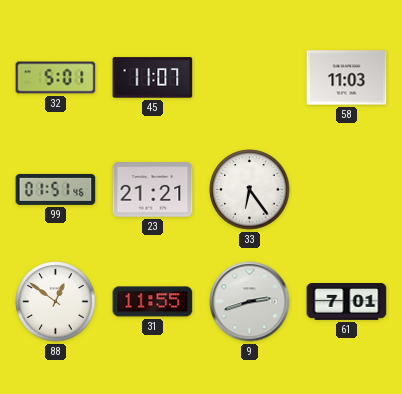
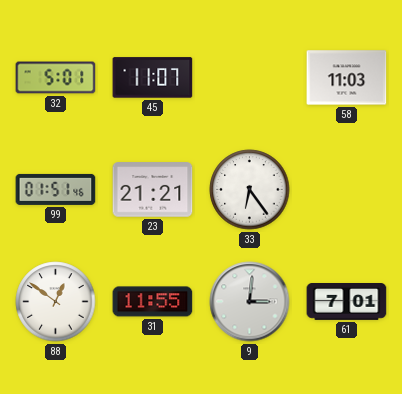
9: 2:42 -> 3:01
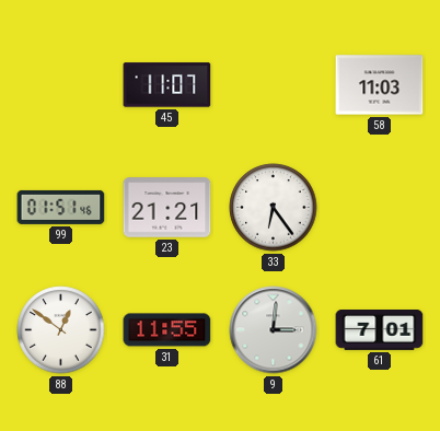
32: 5:01 -> none
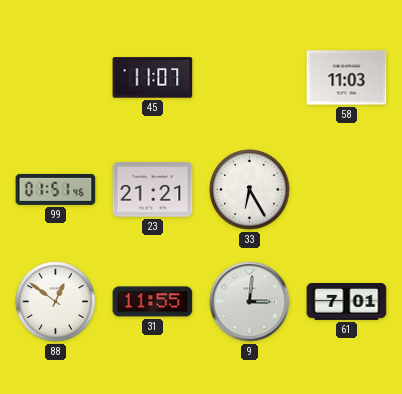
33: 6:24 -> 6:25
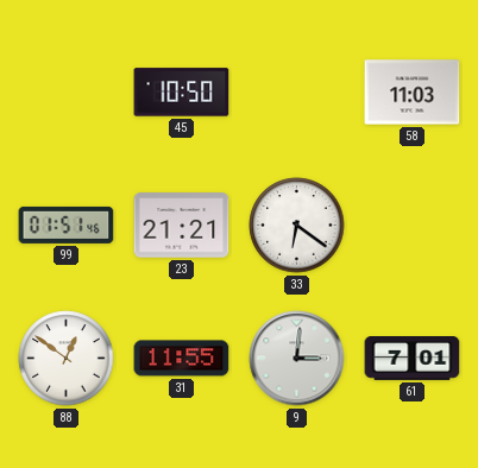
45: 11:07 -> 10:50
33: 6:25 -> 6:21
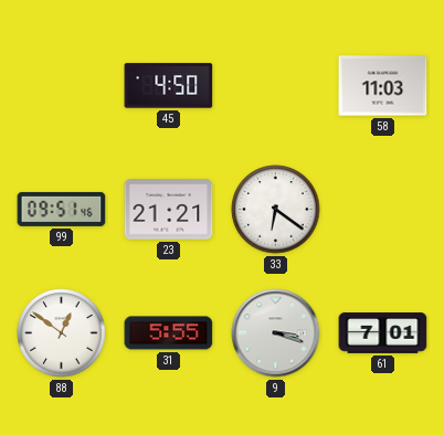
45: 10:50 -> 4:50
99: 01:51 -> 09:51
31: 11:55 -> 5:55
9: 3:01 -> 3:18
